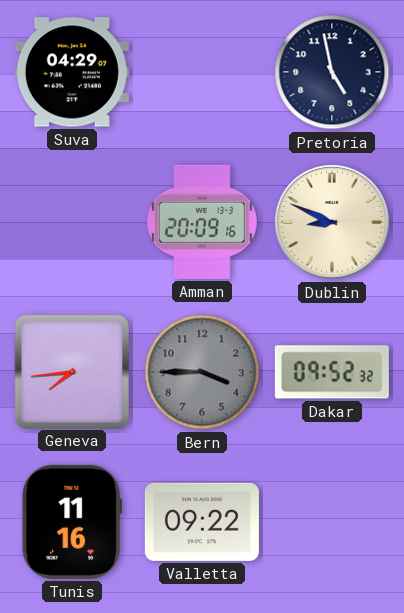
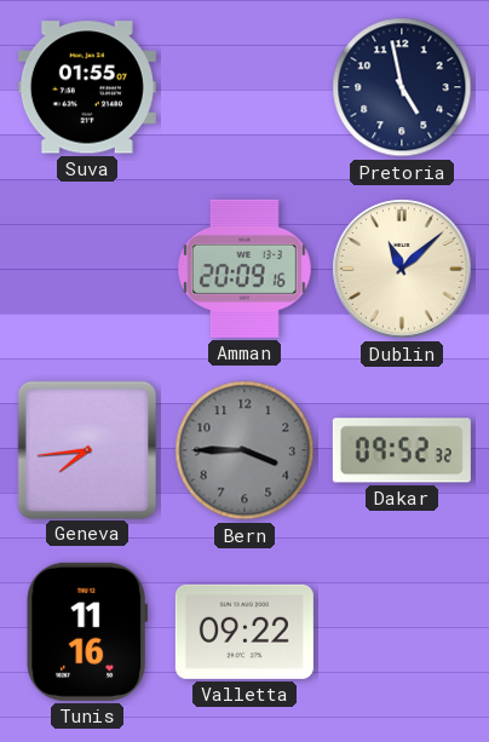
Suva: 04:29 -> 01:55
Dublin: 8:49 -> 11:08
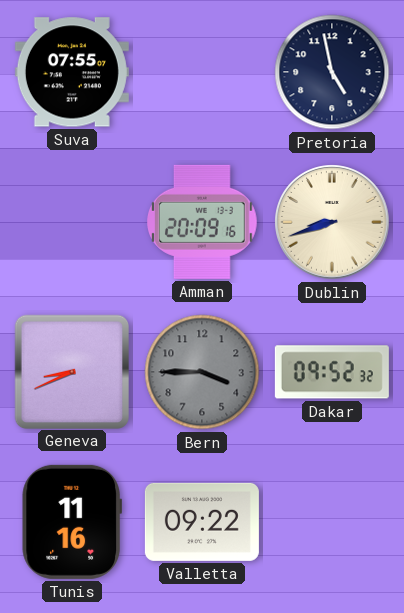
Suva: 01:55 -> 07:55
Dublin: 11:08 -> 8:42
Geneva: 7:44 -> 8:41
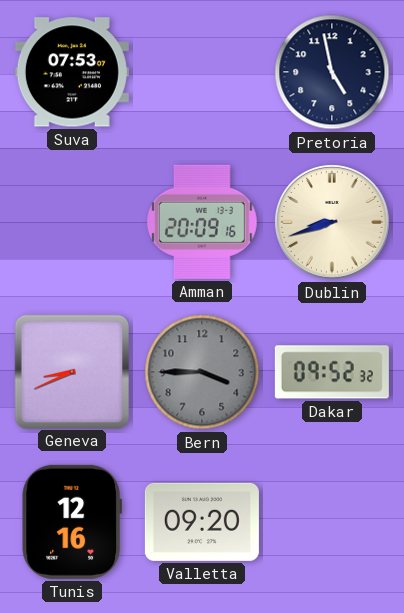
Suva: 07:55 -> 07:53
Tunis: 11:16 -> 12:16
Valletta: 09:22 -> 09:20
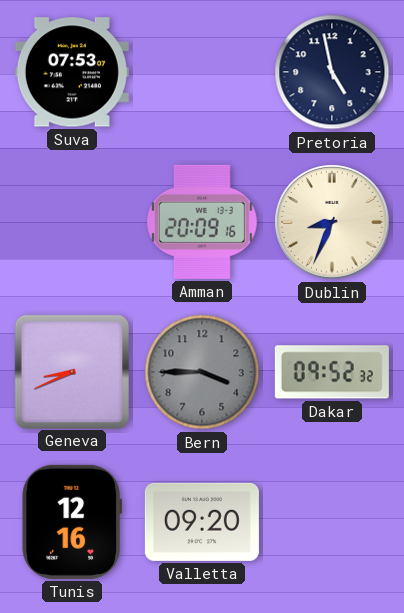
Dublin: 8:42 -> 8:34
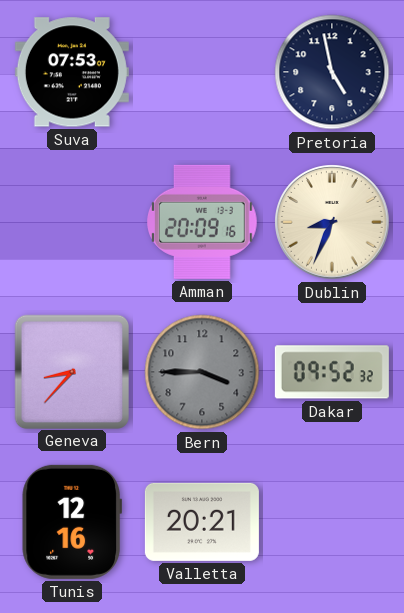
Geneva: 8:41 -> 8:37
Valletta: 09:20 -> 20:21
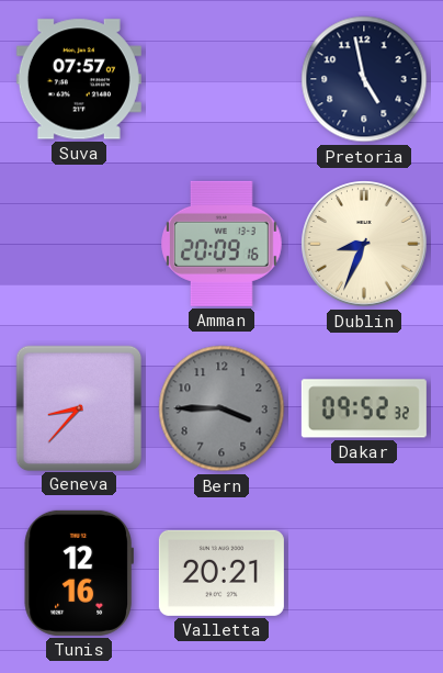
Suva: 07:53 -> 07:57
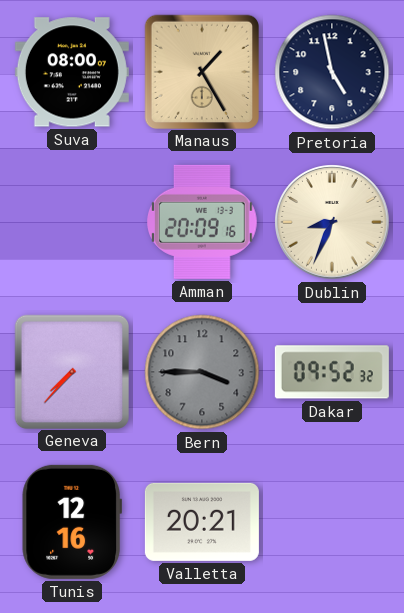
Suva: 07:57 -> 08:00
Manaus: none -> 1:25
Geneva: 8:37 -> 7:37
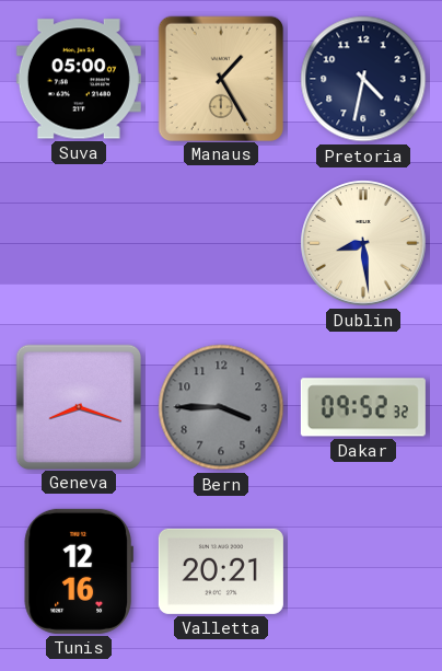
Suva: 08:00 -> 05:00
Pretoria: 4:58 -> 4:32
Amman: 20:09 -> none
Dublin: 8:34 -> 8:29
Geneva: 7:37 -> 8:18
